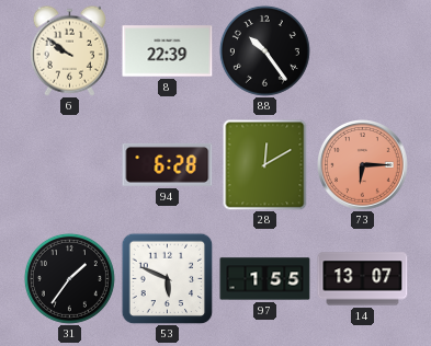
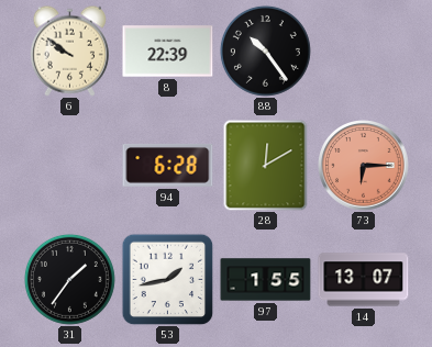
53: 5:49 -> 1:43
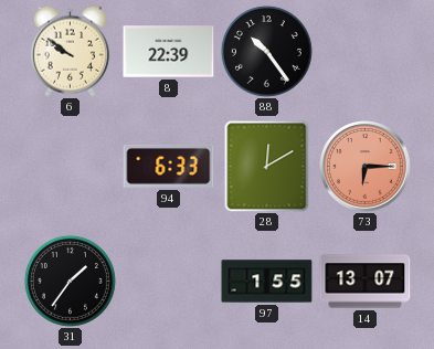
94: 6:28 -> 6:33
53: 1:43 -> none
